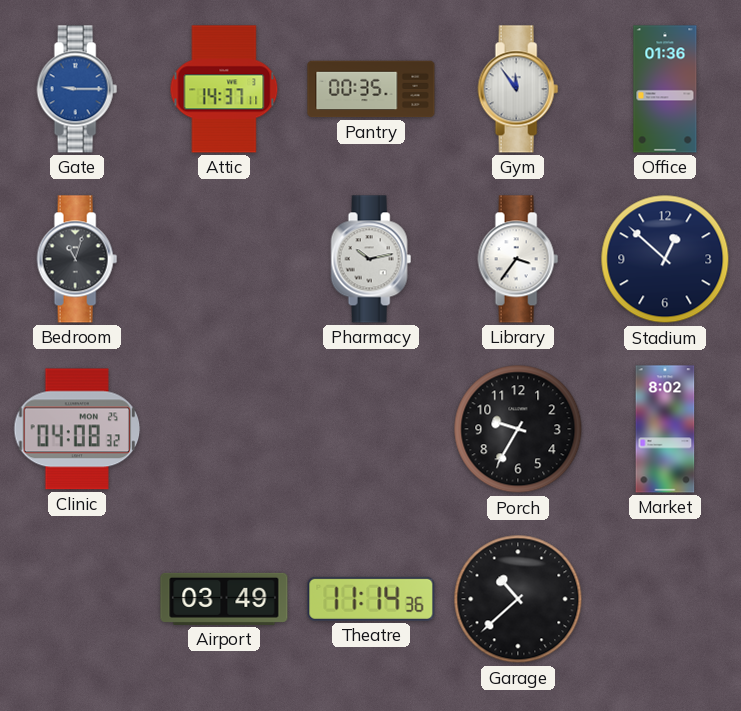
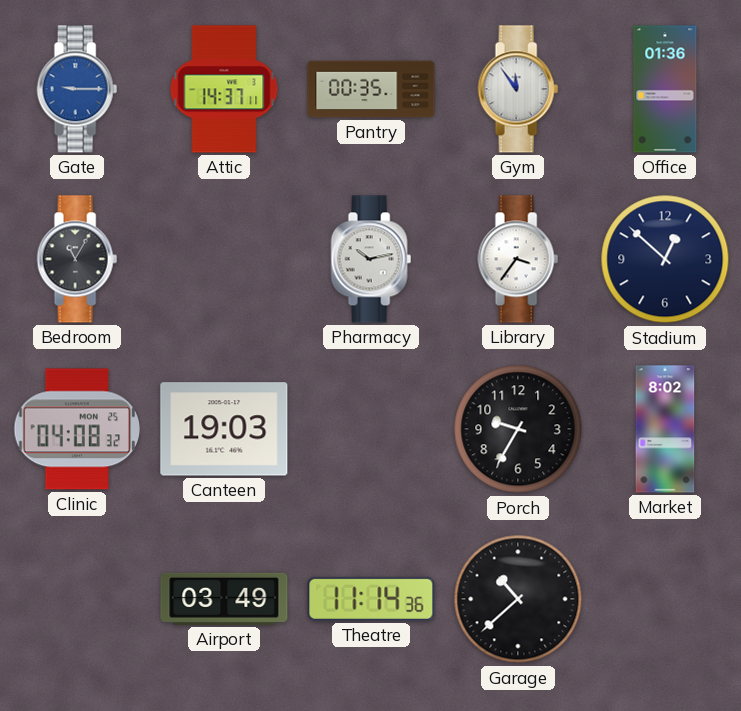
Bedroom: 11:03 -> 11:05
Canteen: none -> 19:03
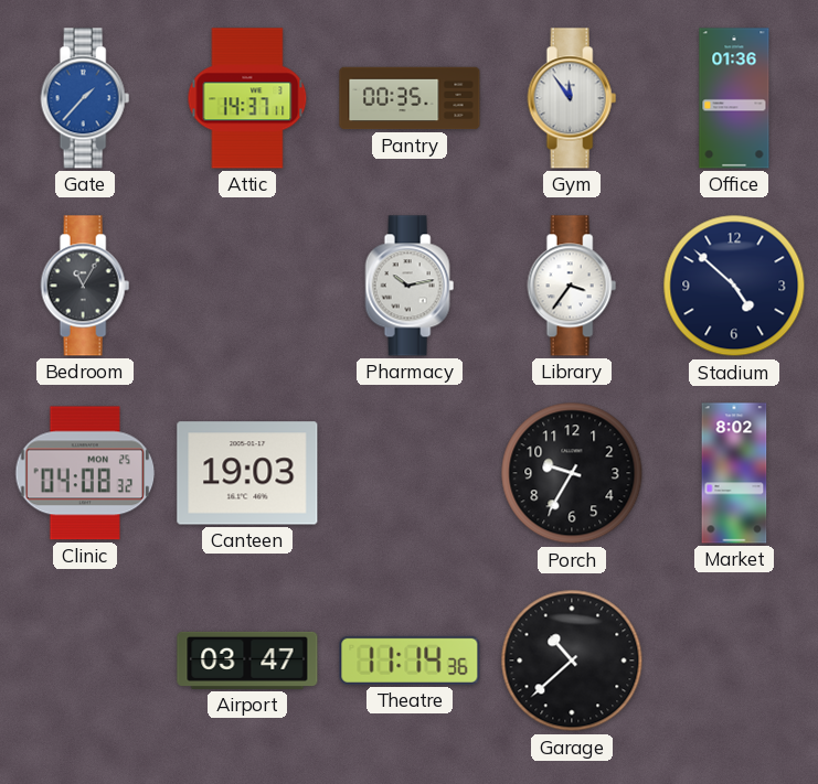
Gate: 9:15 -> 1:37
Stadium: 12:52 -> 4:52
Airport: 03:49 -> 03:47
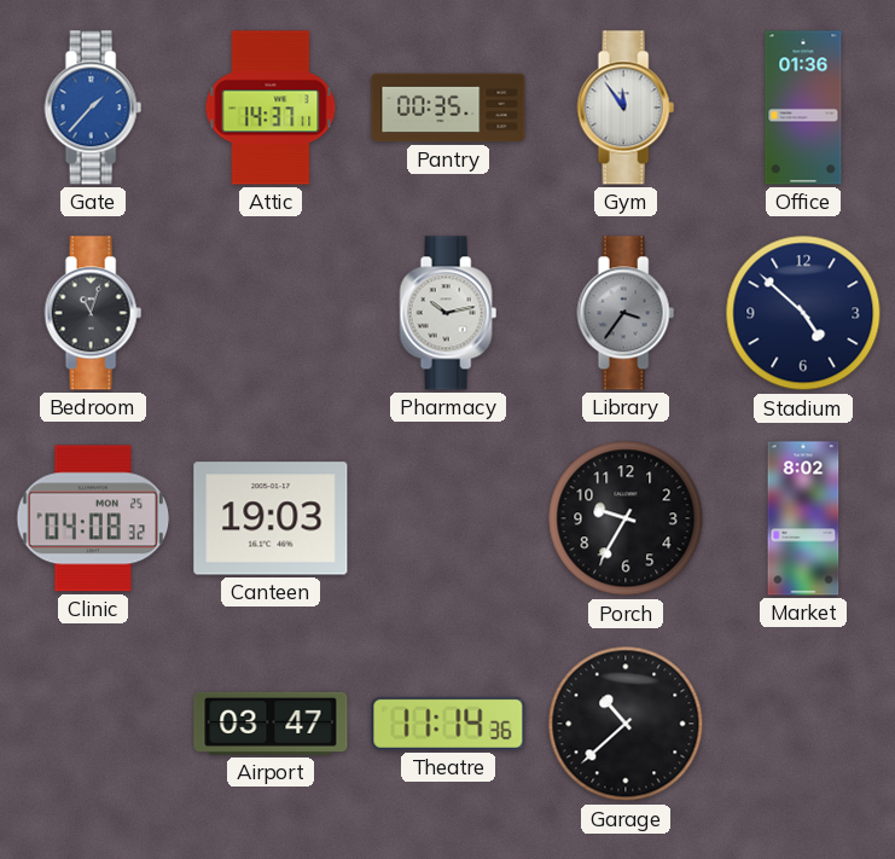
Bedroom: 11:05 -> 11:03
Library dial: white -> grey
